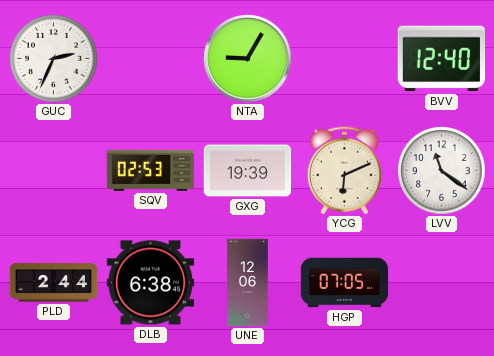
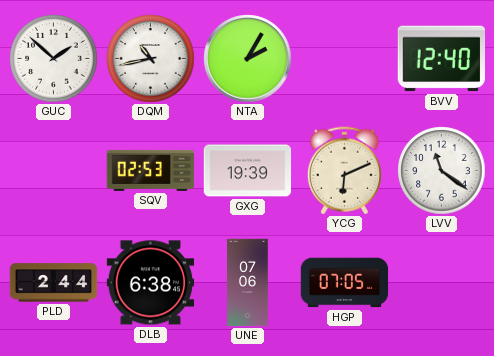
GUC: 2:34 -> 1:52
DQM: none -> 10:43
NTA: 9:05 -> 2:05
UNE: 12:06 -> 07:06
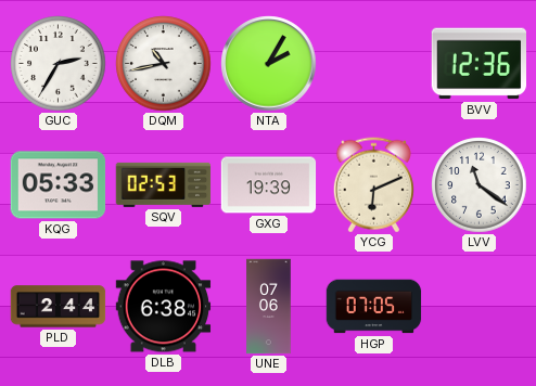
GUC: 1:52 -> 2:35
BVV: 12:40 -> 12:36
KQG: none -> 05:33
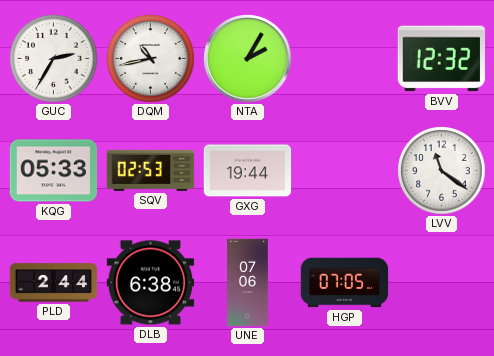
BVV: 12:36 -> 12:32
GXG: 19:39 -> 19:44
YCG: 6:11 -> none
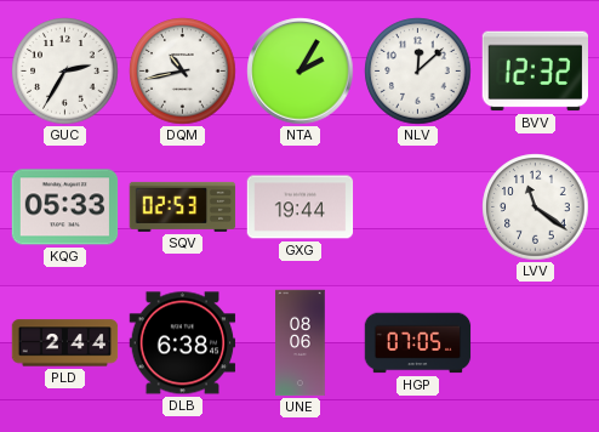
NLV: none -> 12:08
UNE: 07:06 -> 08:06
